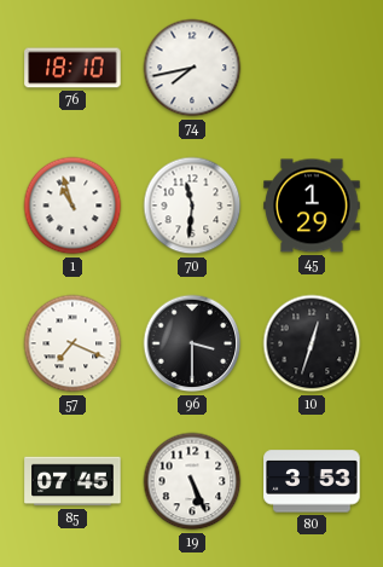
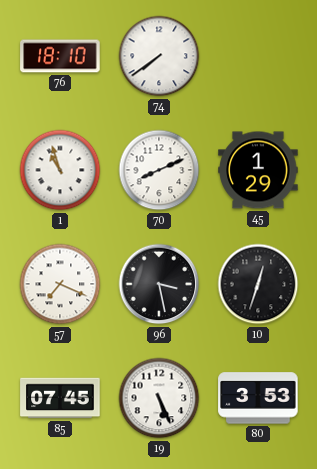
74: 7:43 -> 7:39
70: 11:31 -> 8:11
96: 3:30 -> 3:28
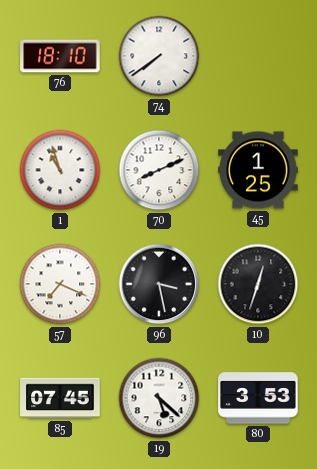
45: 1:29 -> 1:25
19: 5:26 -> 5:22
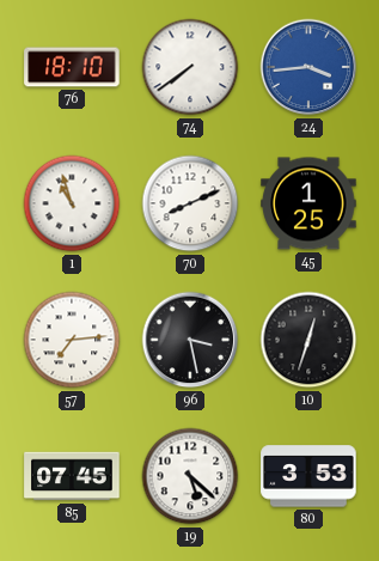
24: none -> 3:44
57: 7:19 -> 7:14
